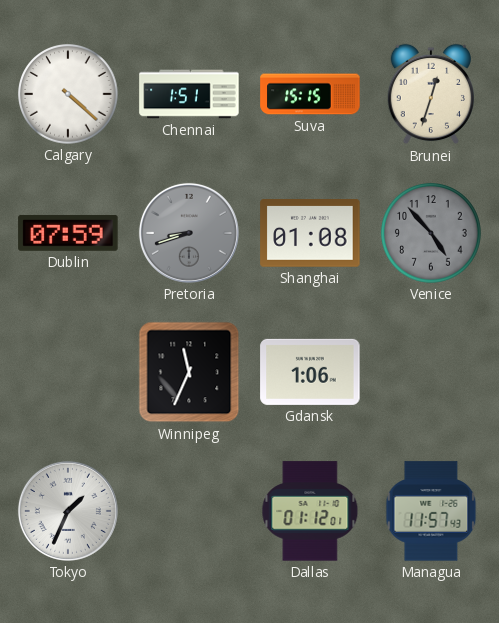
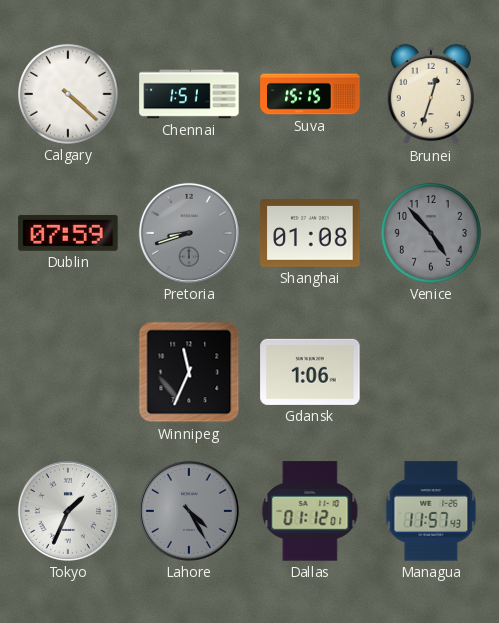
Lahore: none -> 4:25
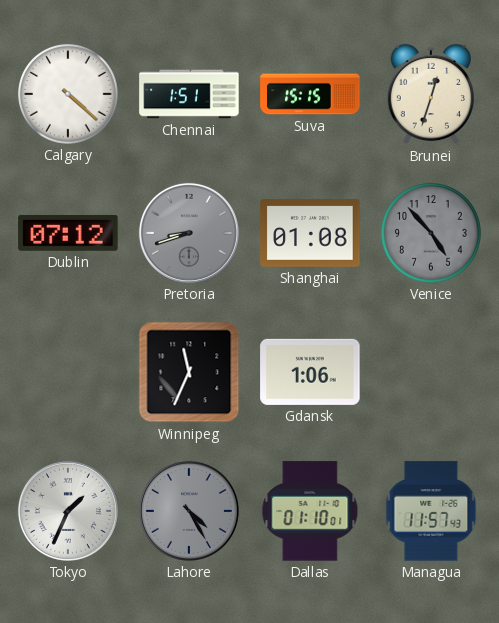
Dublin: 07:59 -> 07:12
Dallas: 01:12 -> 01:10
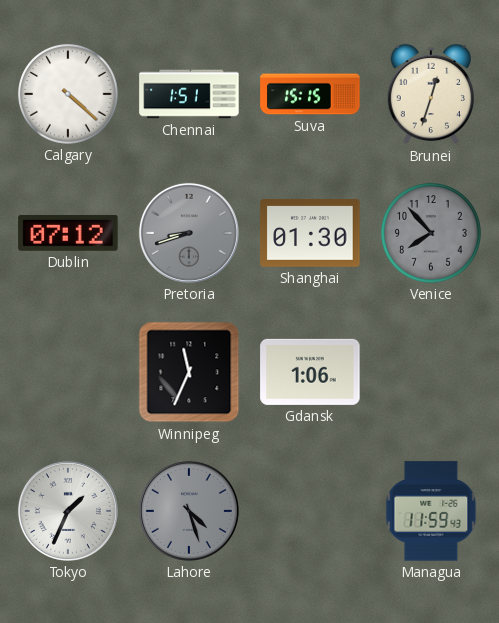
Shanghai: 01:08 -> 01:30
Venice: 4:53 -> 7:53
Lahore: 4:25 -> 4:27
Dallas: 01:10 -> none
Managua: 11:57 -> 11:59
